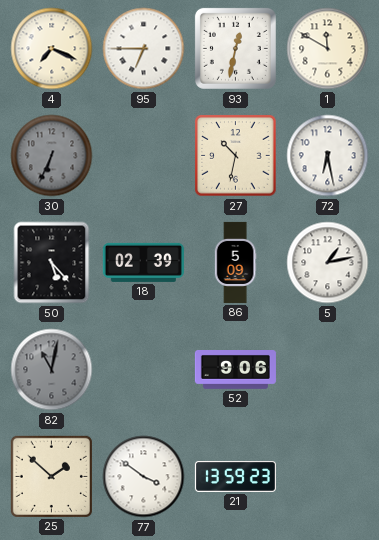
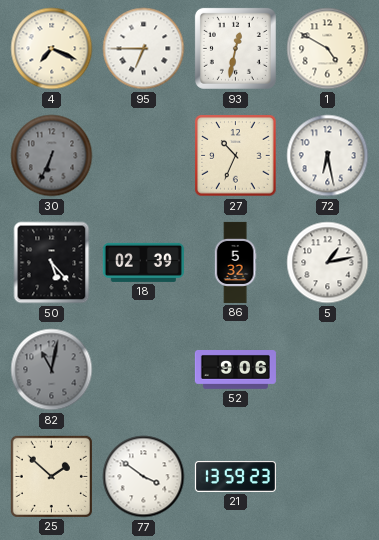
1: 11:50 -> 4:50
27: 10:32 -> 10:34
86: 5:09 -> 5:32
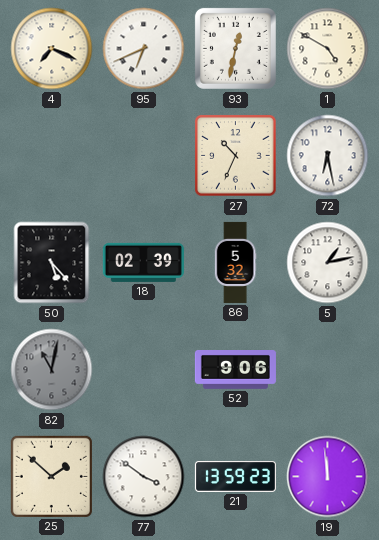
95: 6:45 -> 6:41
30: 6:34 -> none
19: none -> 11:59
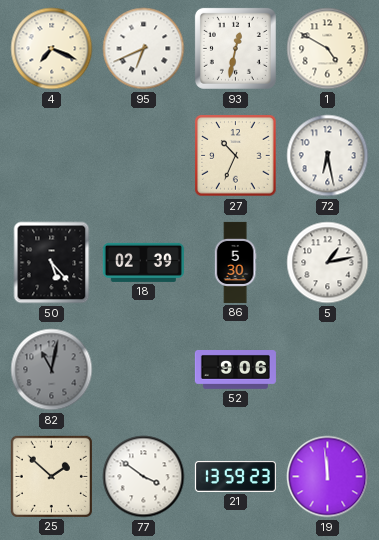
86: 5:32 -> 5:30
